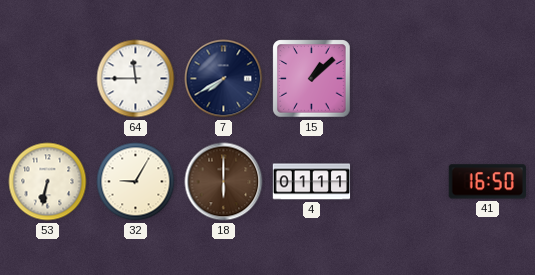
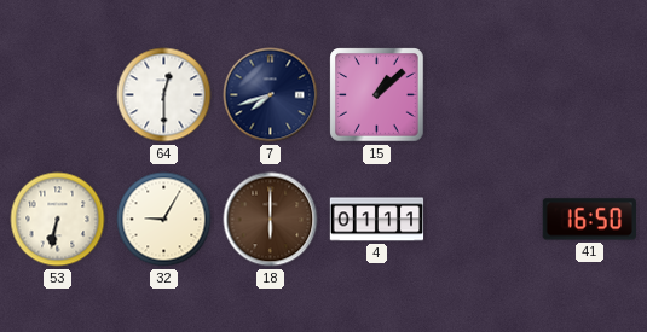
64: 11:45 -> 12:30
7: 7:40 -> 7:42
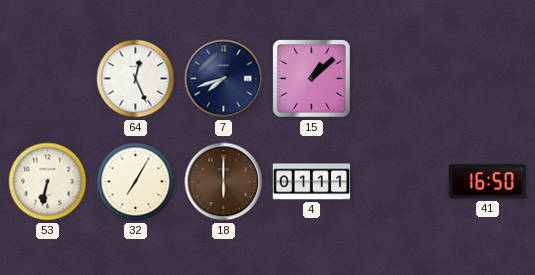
64: 12:30 -> 12:26
32: 9:05 -> 7:05
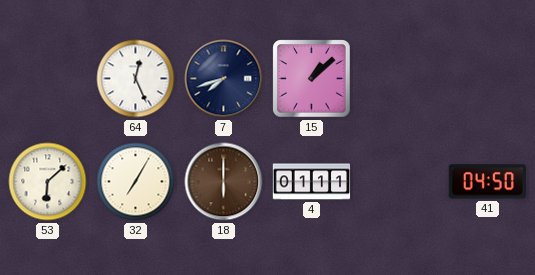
53: 6:32 -> 6:08
41: 16:50 -> 04:50
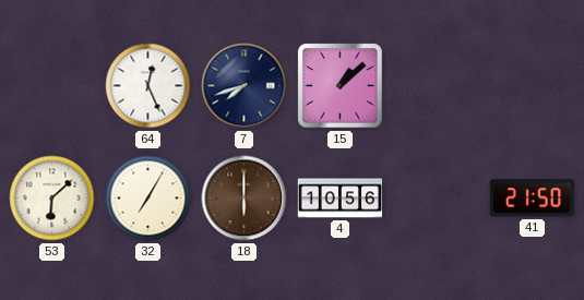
4: 01:11 -> 10:56
41: 04:50 -> 21:50
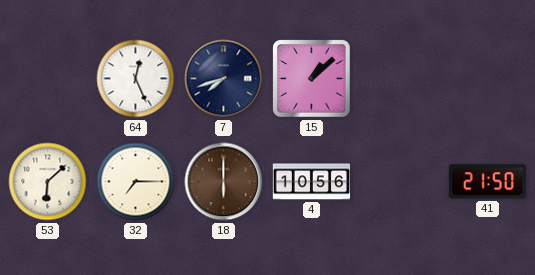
32: 7:05 -> 7:15
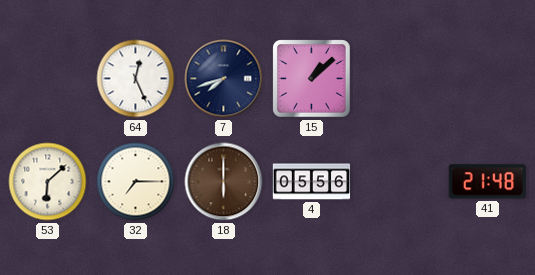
4: 10:56 -> 05:56
41: 21:50 -> 21:48
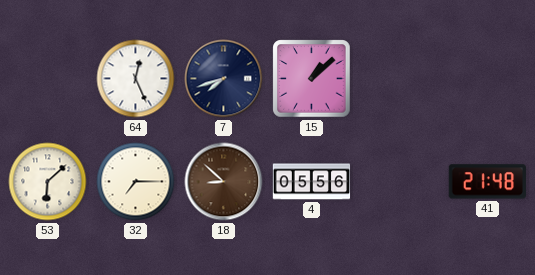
18: 6:00 -> 8:52
